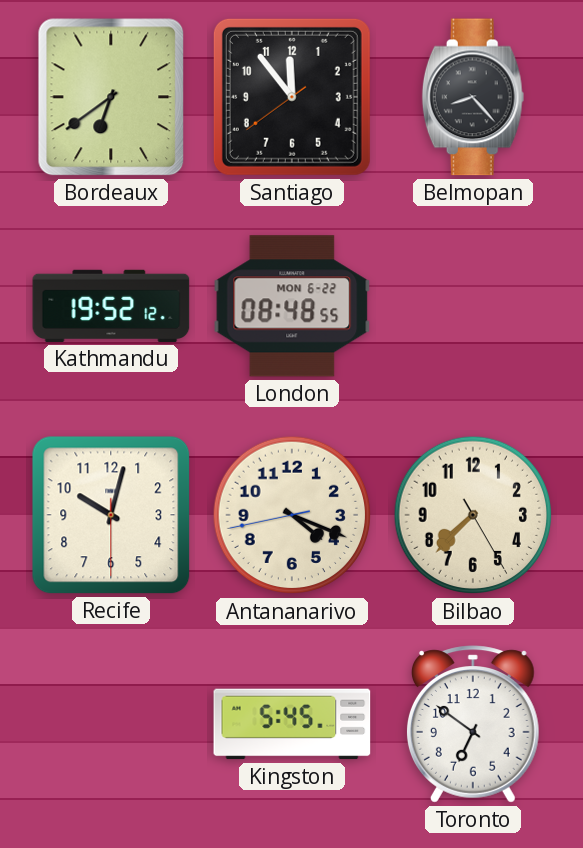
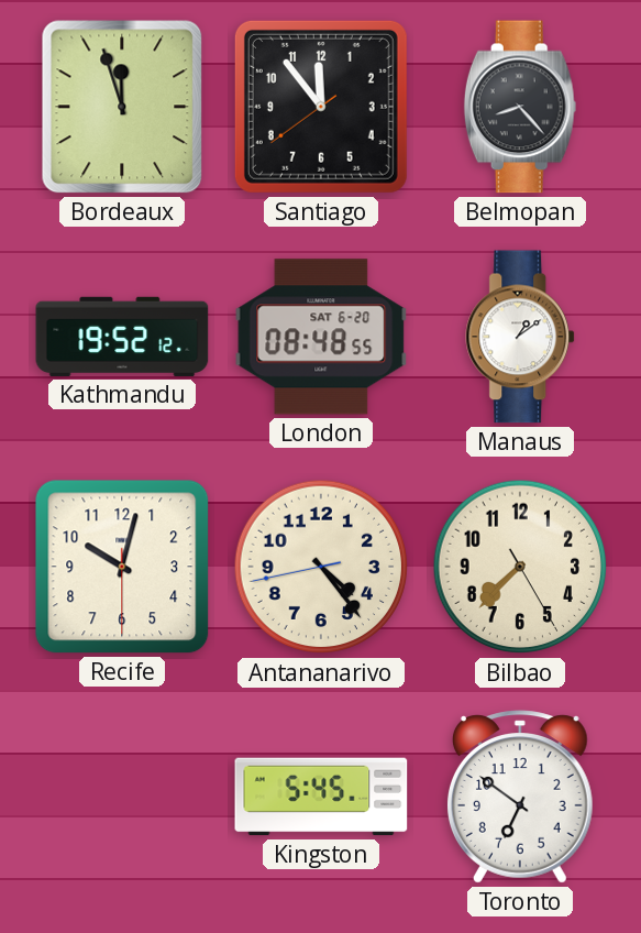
Bordeaux: 6:39 -> 11:57
London date: MON 6-22 -> SAT 6-20
Manaus: none -> 1:09
Antananarivo: 4:18 -> 4:23
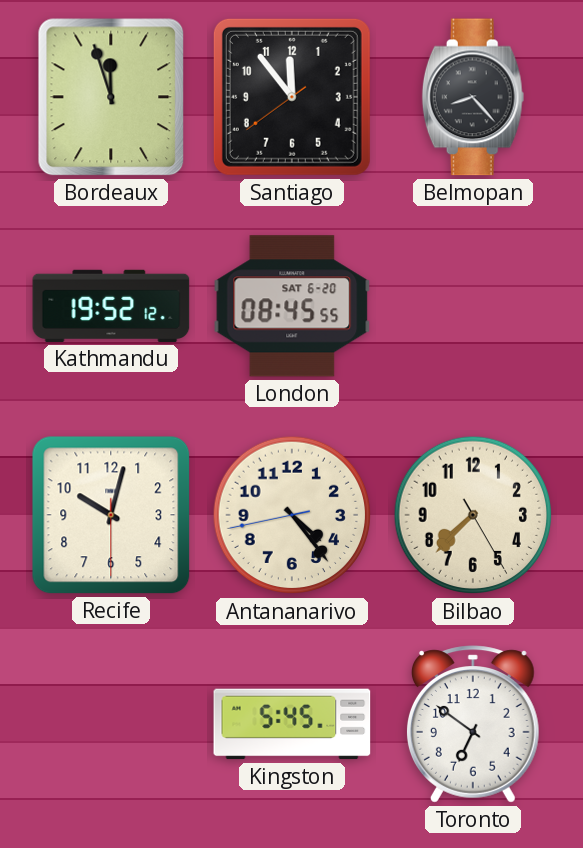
London: 08:48 -> 08:45
Manaus: 1:09 -> none
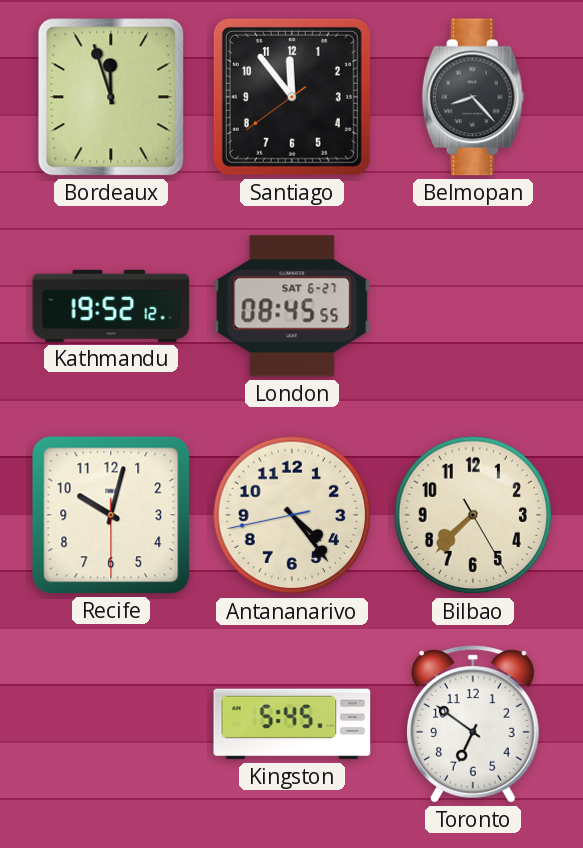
London date: SAT 6-20 -> SAT 6-27
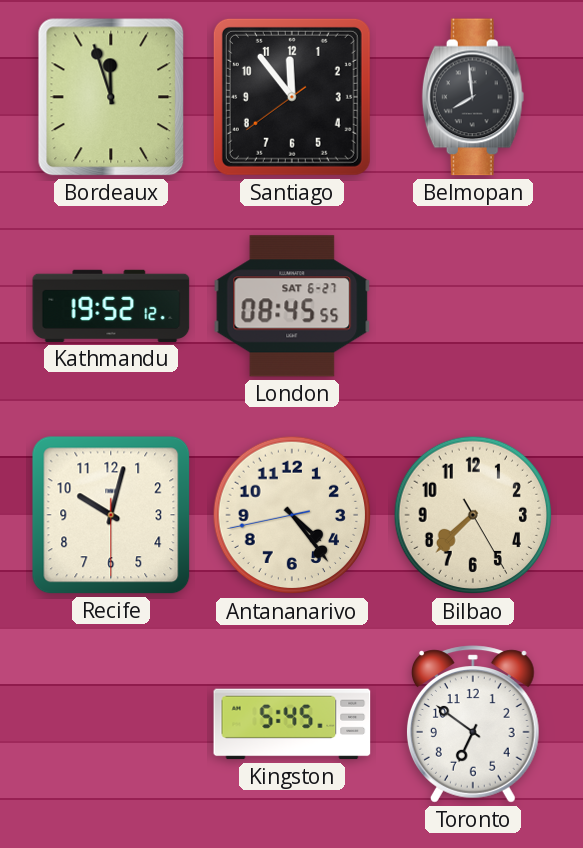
Belmopan: 8:23 -> 7:59
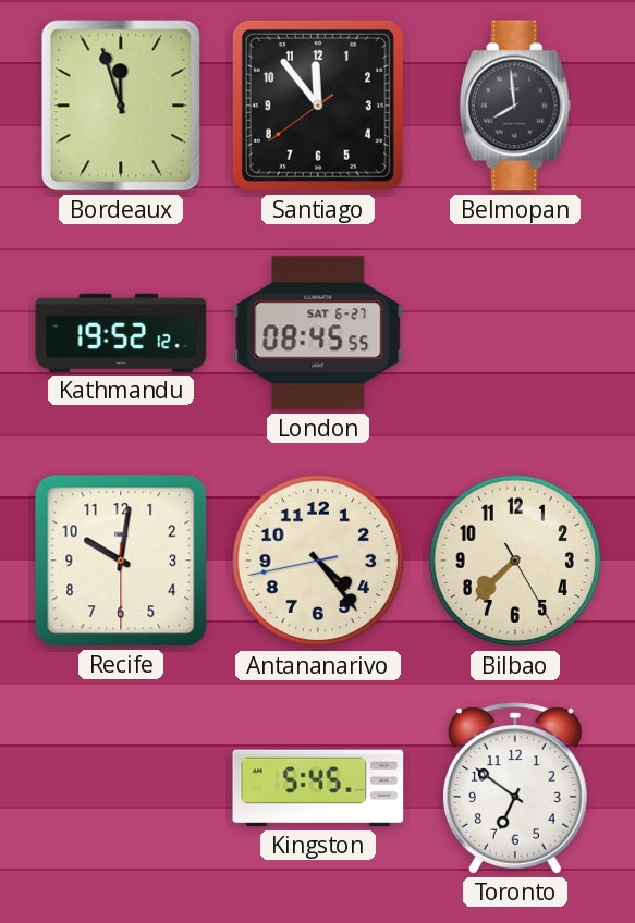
Recife: 10:02 -> 10:01
